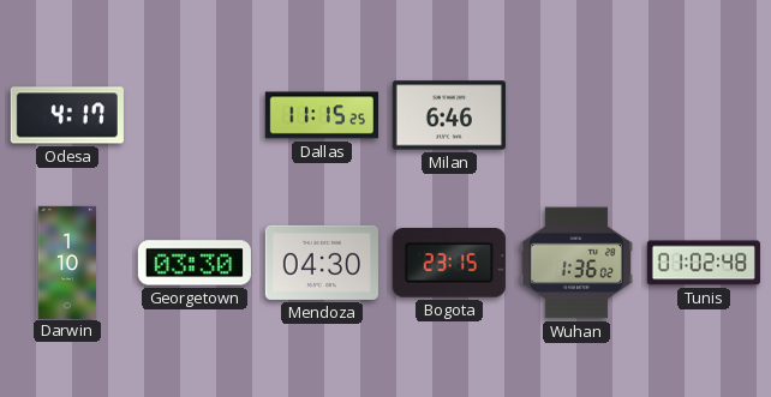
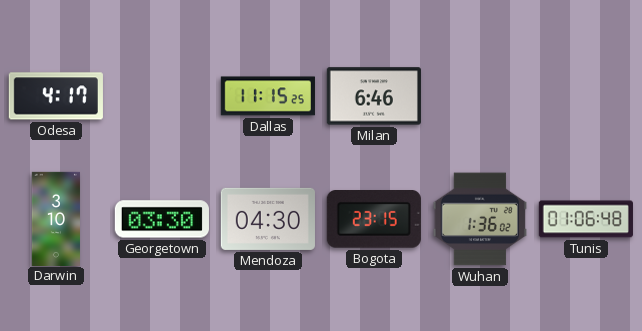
Darwin: 1:10 -> 3:10
Tunis: 01:02 -> 01:06
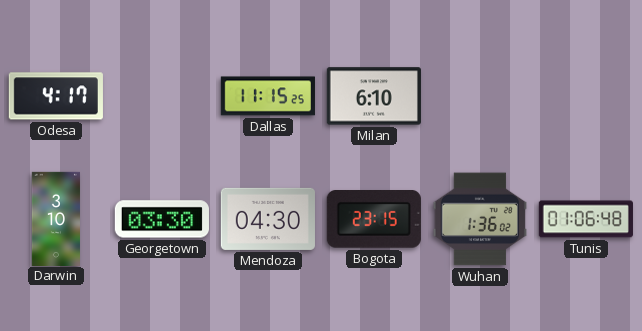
Milan: 6:46 -> 6:10
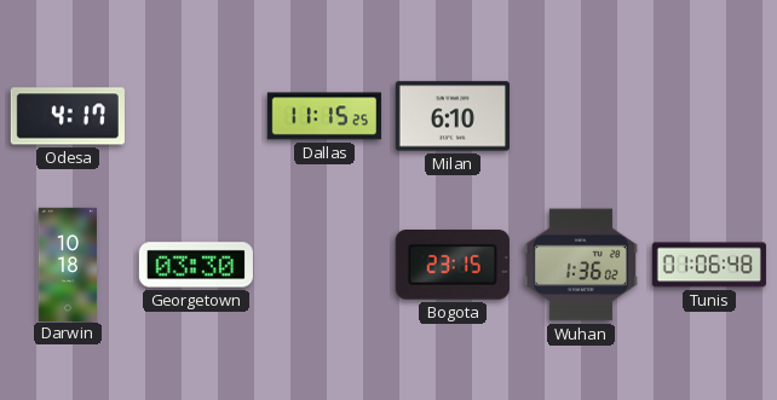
Darwin: 3:10 -> 10:18
Mendoza: 04:30 -> none
